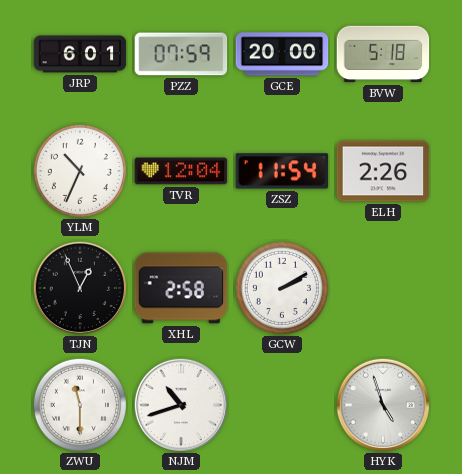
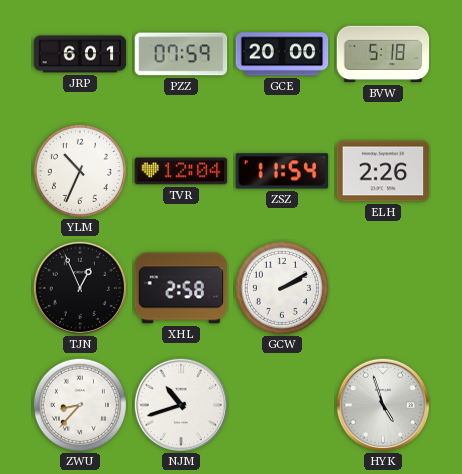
ZWU: 11:30 -> 8:37
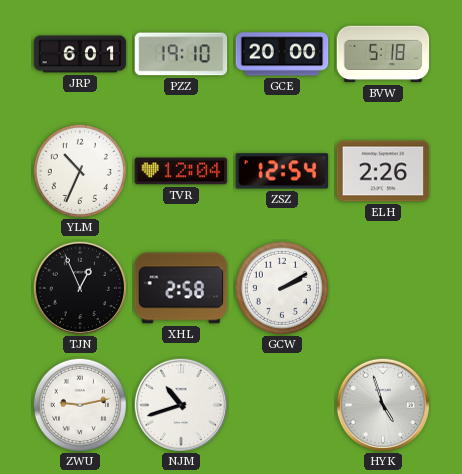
PZZ: 07:59 -> 19:10
ZSZ: 11:54 -> 12:54
ZWU: 8:37 -> 9:13
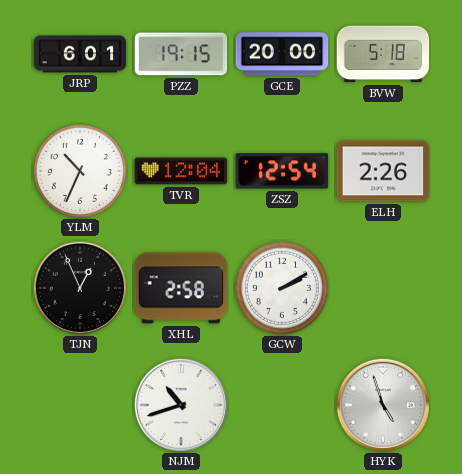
PZZ: 19:10 -> 19:15
ZWU: 9:13 -> none
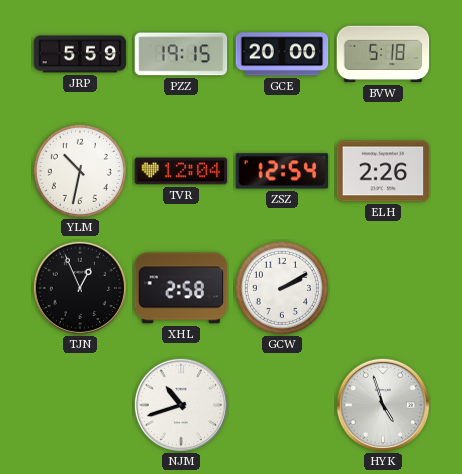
JRP: 6:01 -> 5:59
YLM: 10:34 -> 10:32
